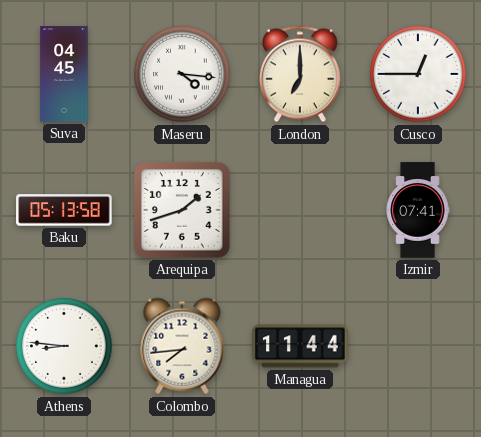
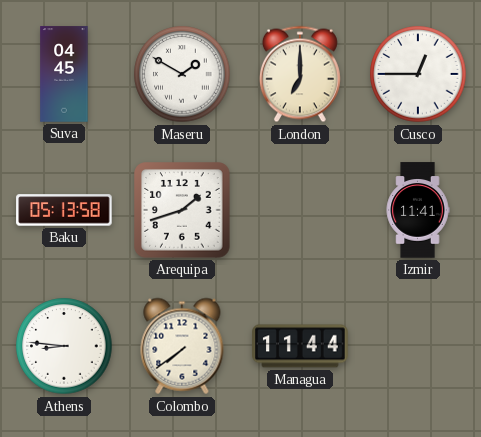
Maseru: 4:16 -> 1:50
Izmir: 07:41 -> 11:41
Colombo: 7:44 -> 7:39
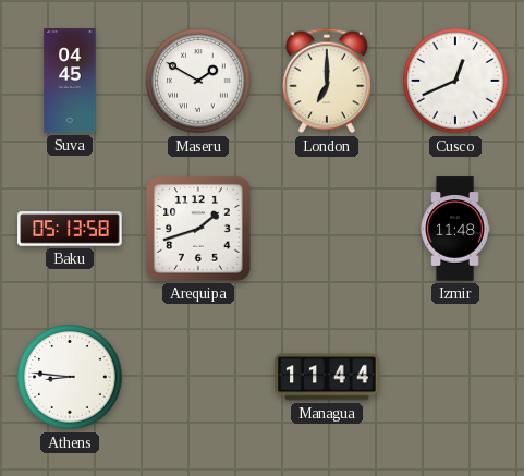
Cusco: 12:45 -> 12:41
Izmir: 11:41 -> 11:48
Colombo: 7:39 -> none
